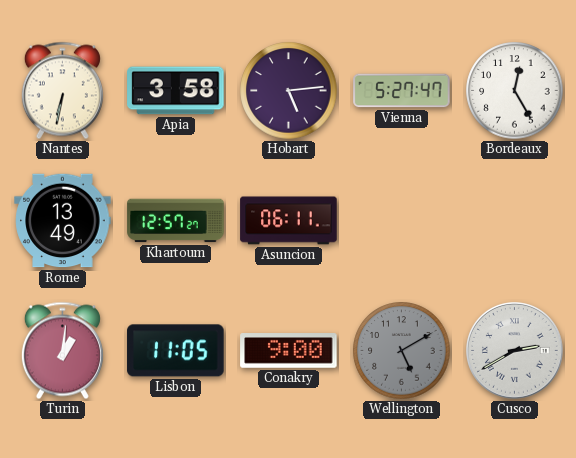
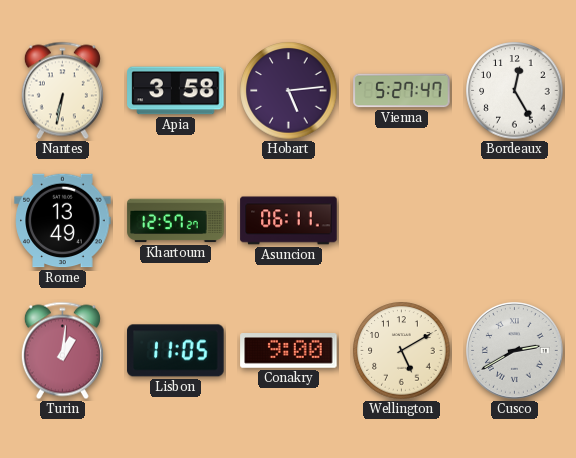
Wellington dial: grey -> cream
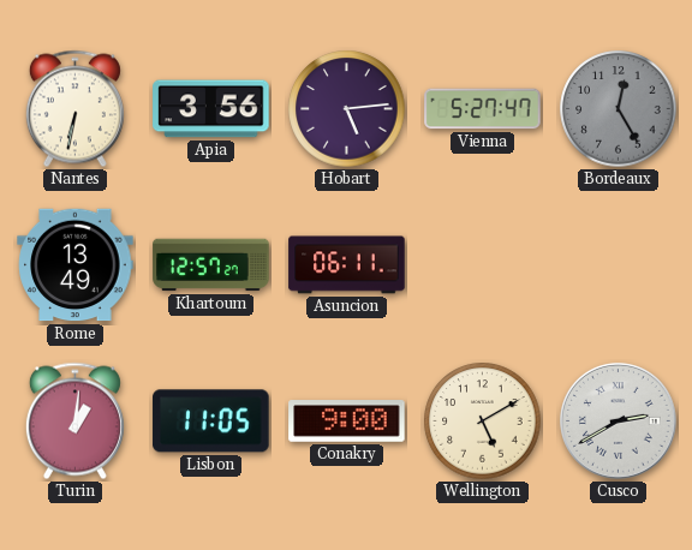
Apia: 3:58 -> 3:56
Bordeaux dial: white -> grey
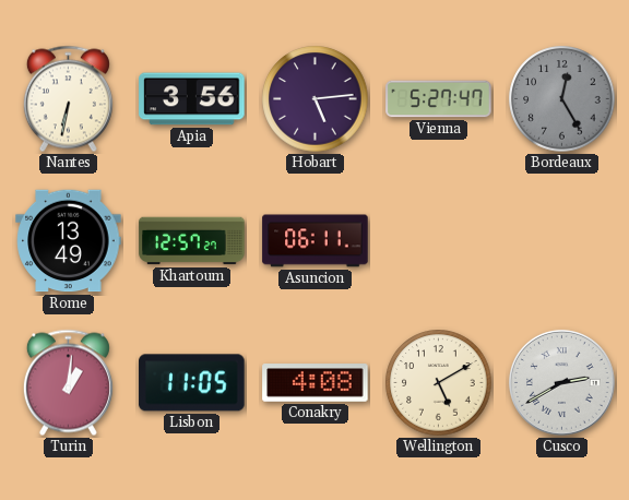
Conakry: 9:00 -> 4:08
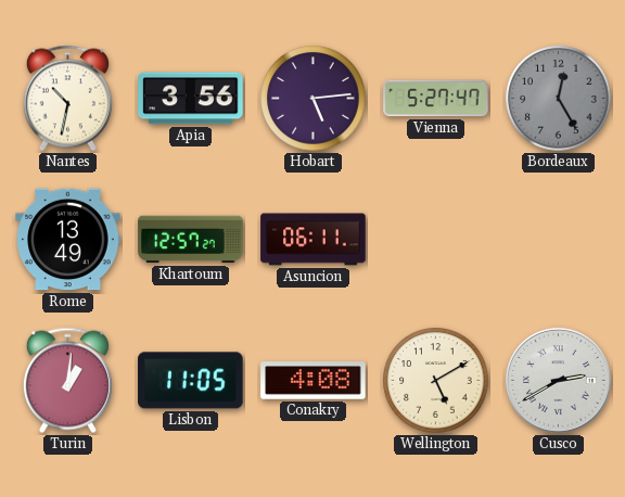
Nantes: 6:32 -> 10:32
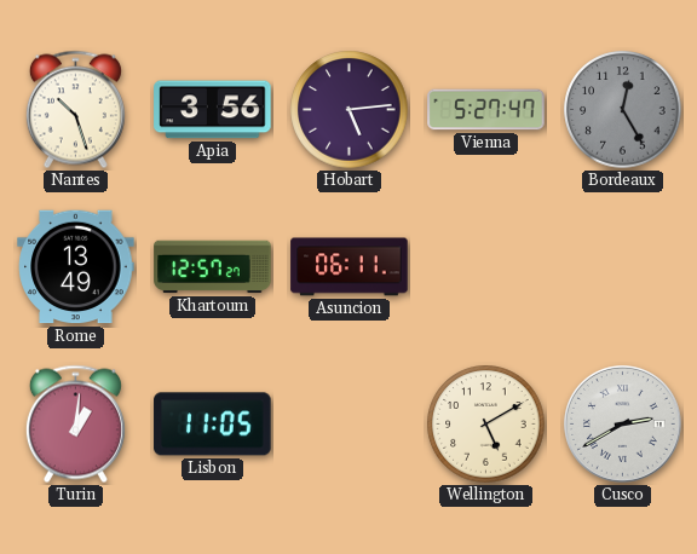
Nantes: 10:32 -> 10:27
Conakry: 4:08 -> none
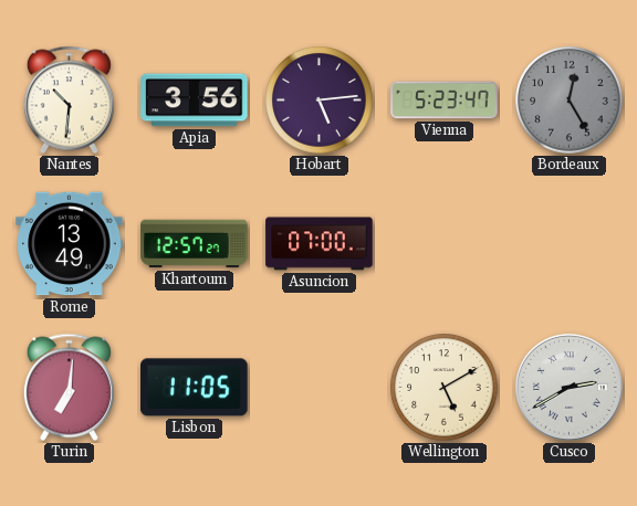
Nantes: 10:27 -> 10:31
Vienna: 5:27 -> 5:23
Asuncion: 06:11 -> 07:00
Turin: 1:01 -> 7:01
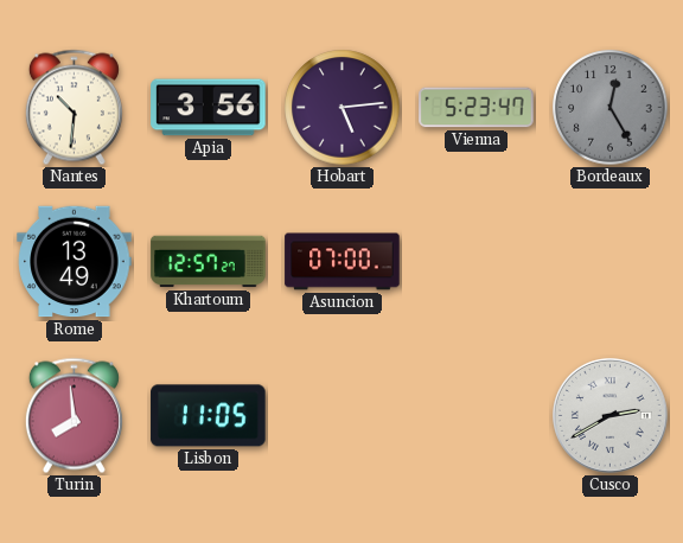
Turin: 7:01 -> 7:59
Wellington: 5:10 -> none
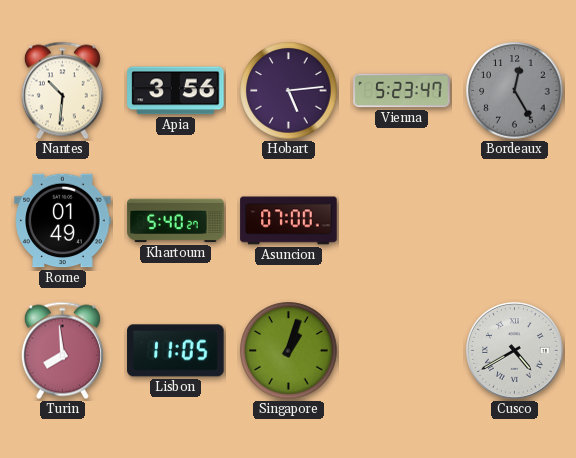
Rome: 13:49 -> 01:49
Khartoum: 12:57 -> 5:40
Singapore: none -> 1:03
Cusco: 2:40 -> 4:40
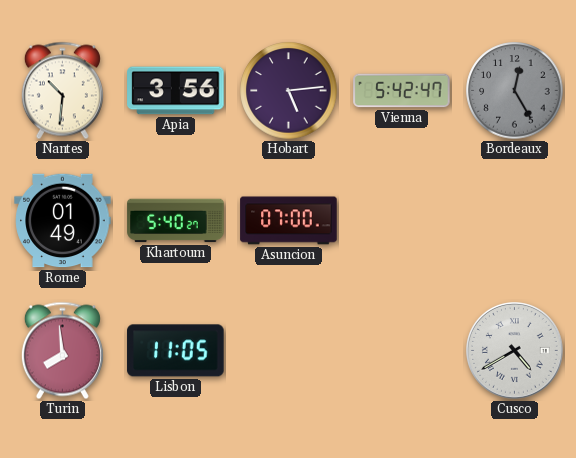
Vienna: 5:23 -> 5:42
Singapore: 1:03 -> none
